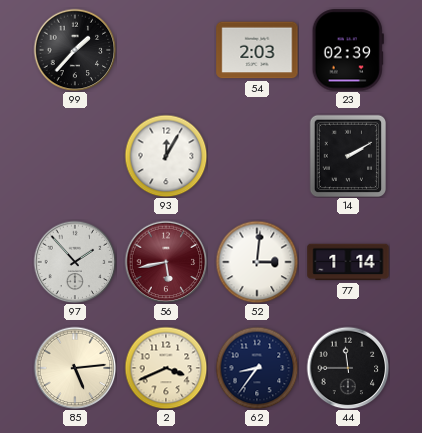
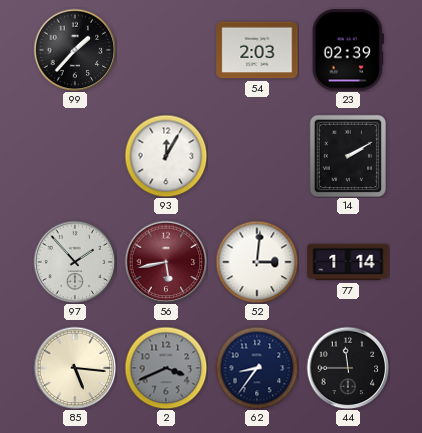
85: 5:14 -> 5:16
2 dial: cream -> grey
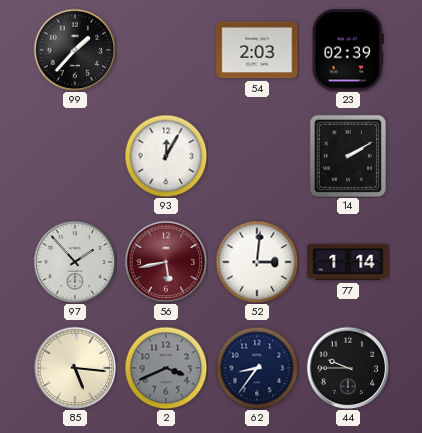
44: 11:45 -> 9:45
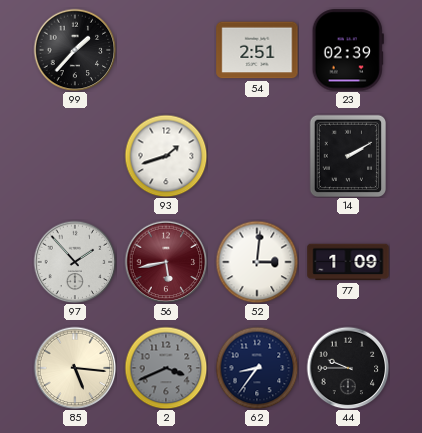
54: 2:03 -> 2:51
93: 12:05 -> 1:42
77: 1:14 -> 1:09
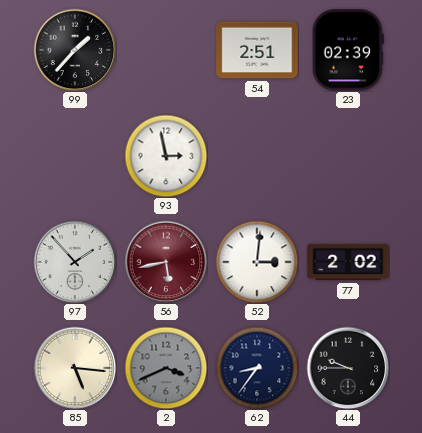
93: 1:42 -> 2:58
14: 2:10 -> none
77: 1:09 -> 2:02
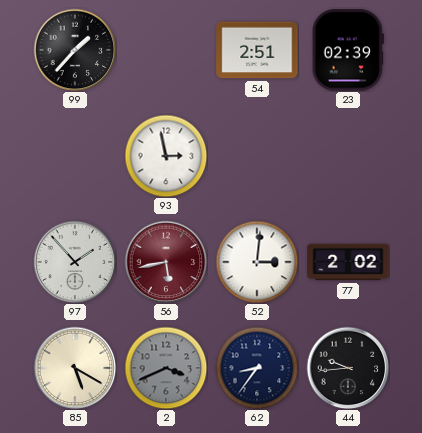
85: 5:16 -> 5:20
44: 9:45 -> 9:44
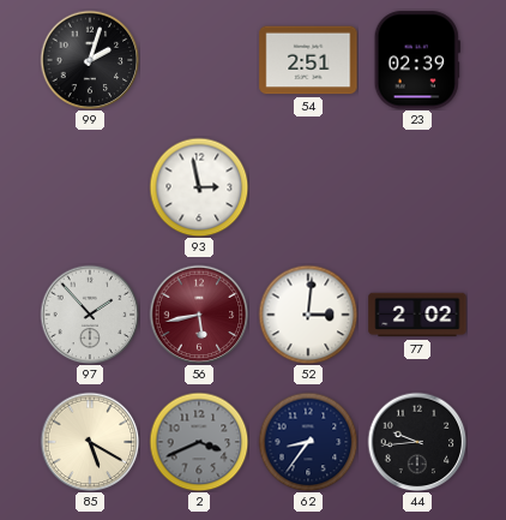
99: 1:37 -> 2:03
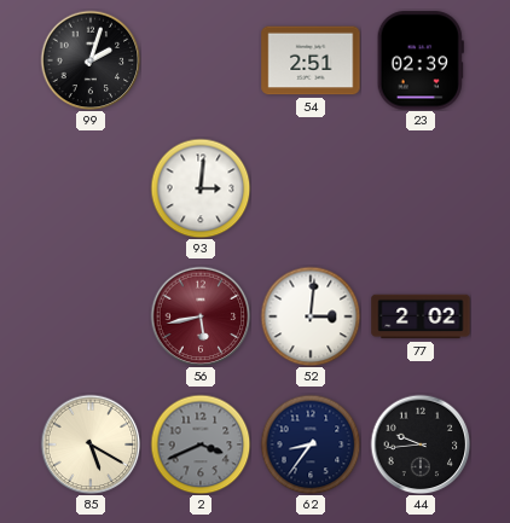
93: 2:58 -> 3:01
97: 1:53 -> none
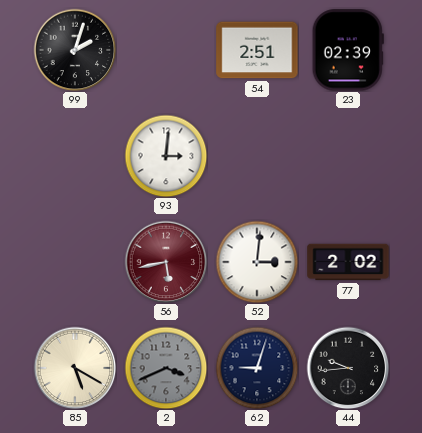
62: 8:36 -> 9:03
